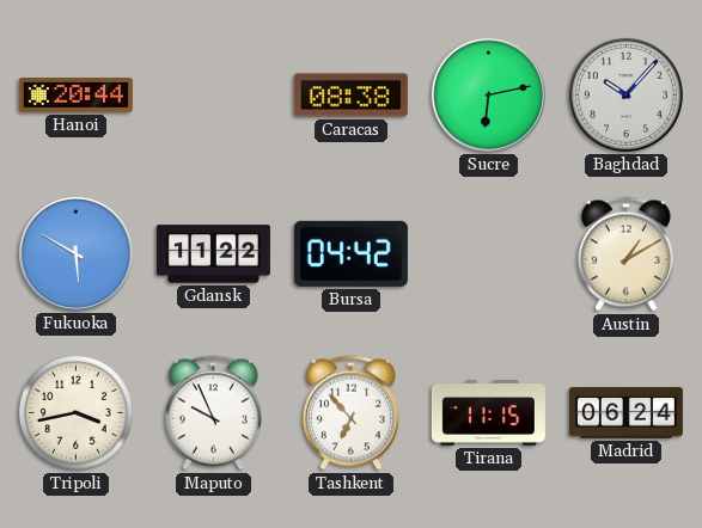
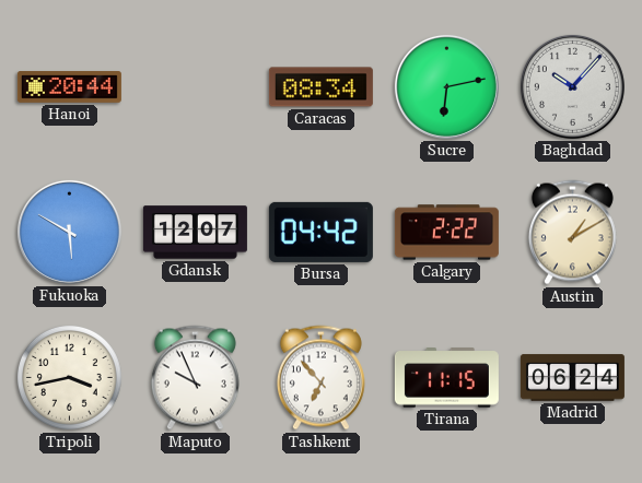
Caracas: 08:38 -> 08:34
Gdansk: 11:22 -> 12:07
Calgary: none -> 2:22
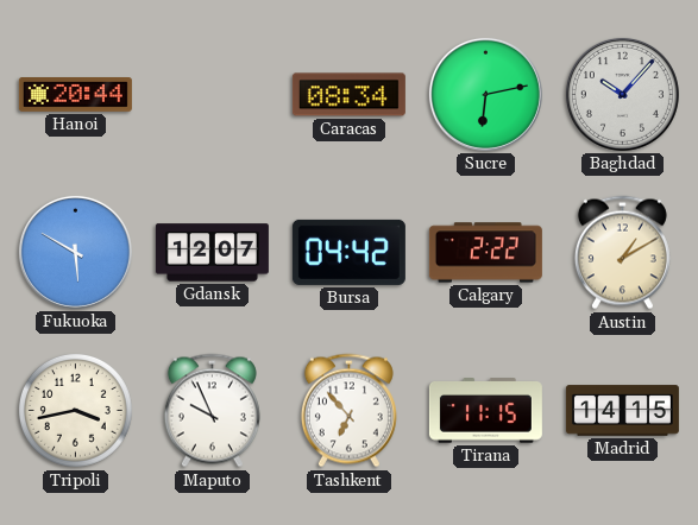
Madrid: 06:24 -> 14:15
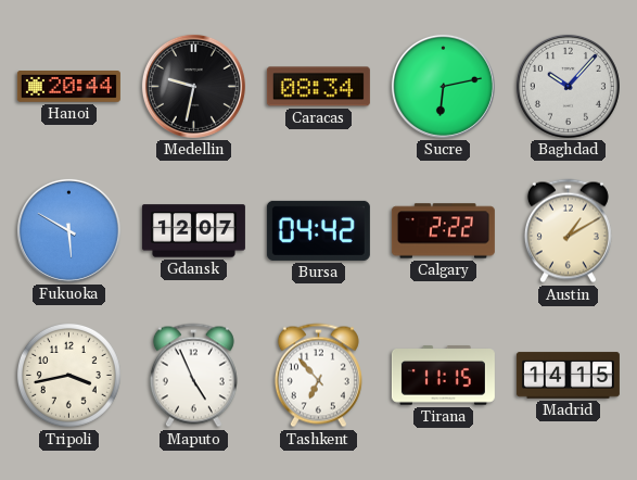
Medellin: none -> 9:32
Maputo: 9:56 -> 4:56
